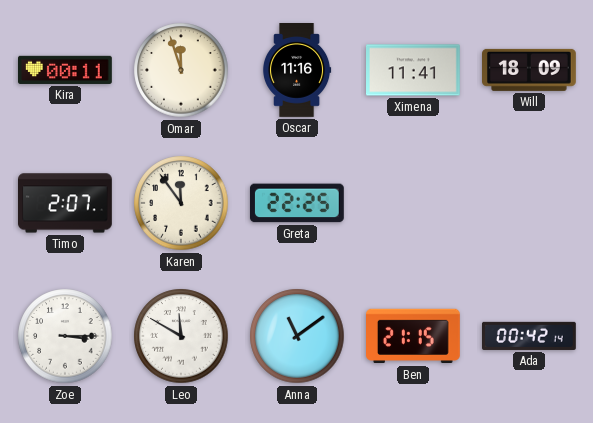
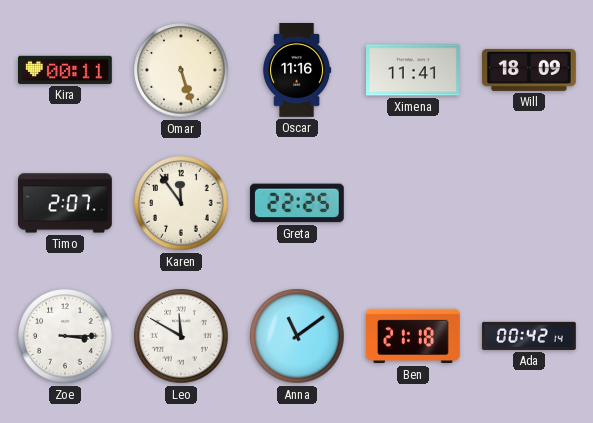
Omar: 11:57 -> 5:27
Ben: 21:15 -> 21:18
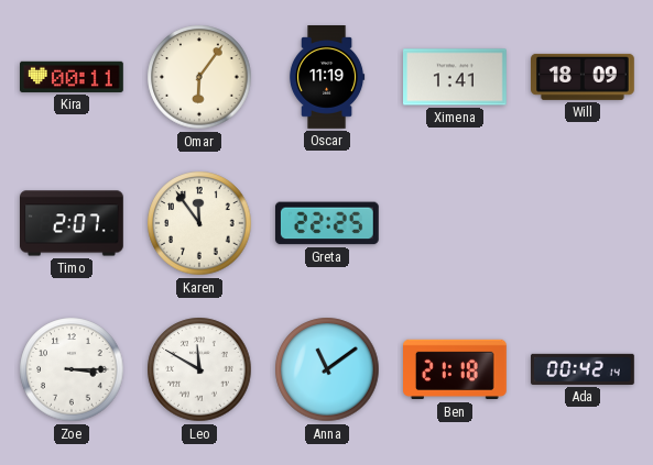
Omar: 5:27 -> 6:06
Oscar: 11:16 -> 11:19
Ximena: 11:41 -> 1:41
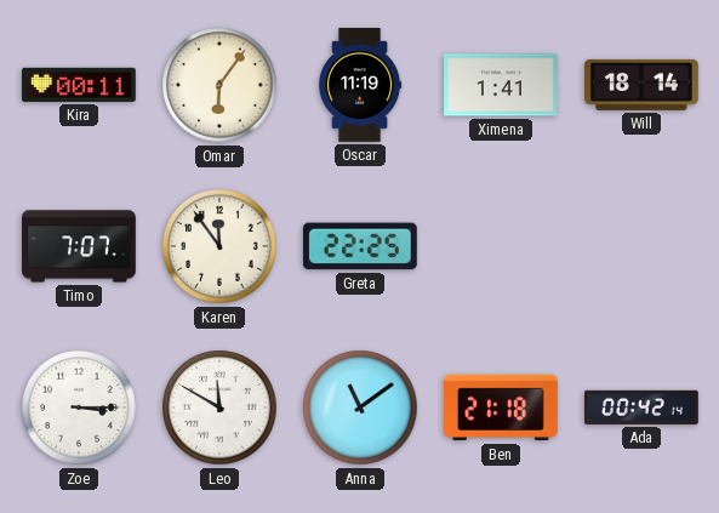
Will: 18:09 -> 18:14
Timo: 2:07 -> 7:07
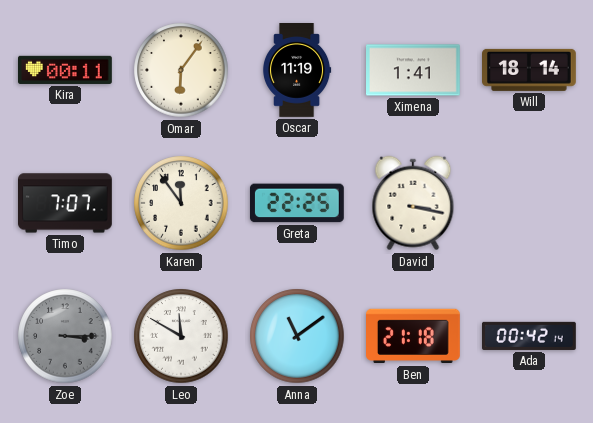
David: none -> 3:17
Zoe dial: white -> grey
